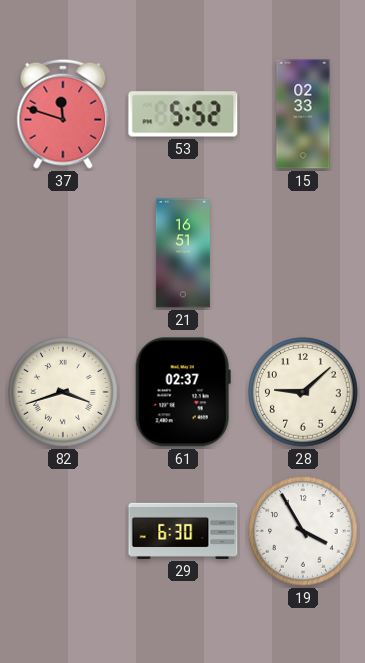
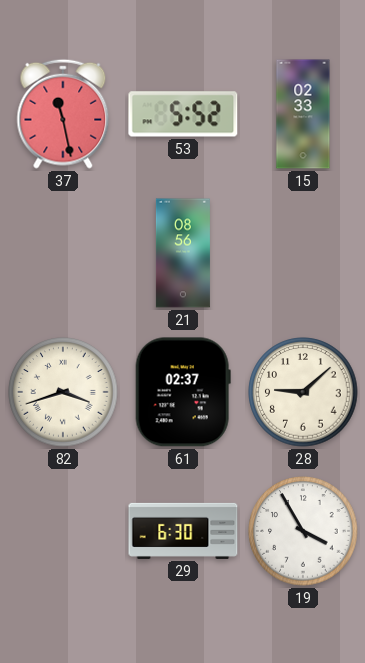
37: 11:48 -> 11:28
21: 16:51 -> 08:56
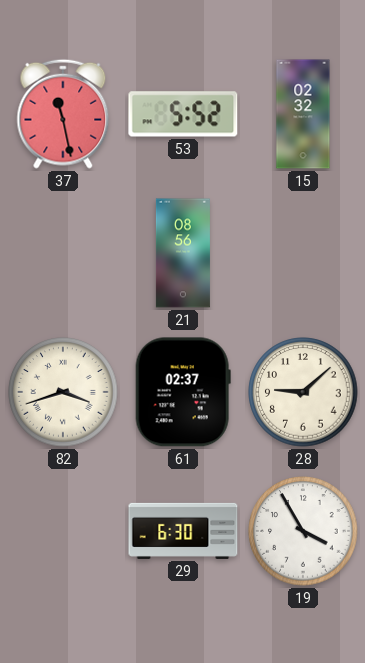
15: 02:33 -> 02:32
